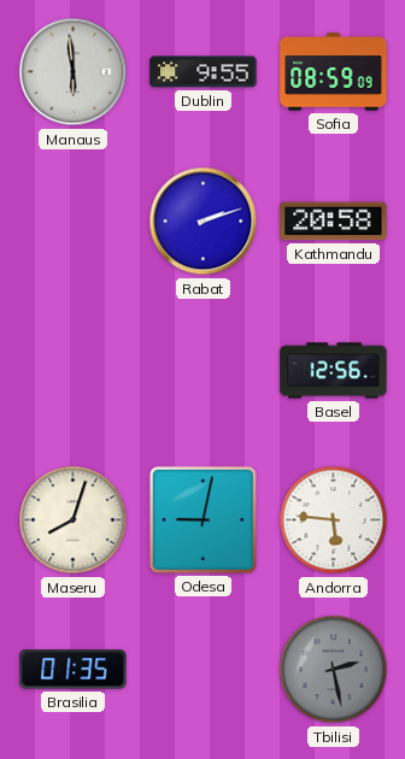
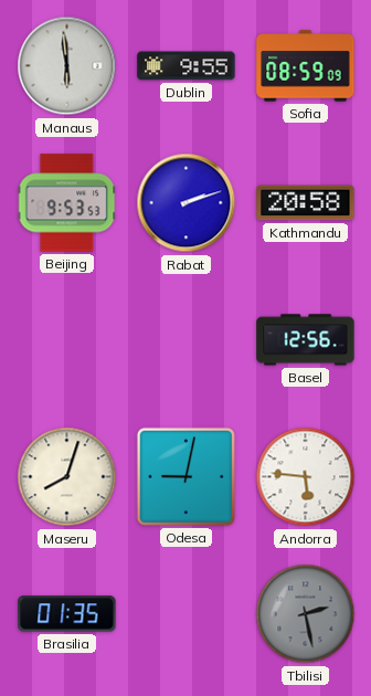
Beijing: none -> 9:53
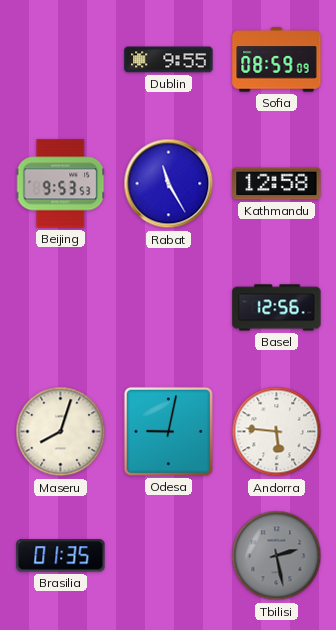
Manaus: 5:59 -> none
Rabat: 2:12 -> 11:25
Kathmandu: 20:58 -> 12:58
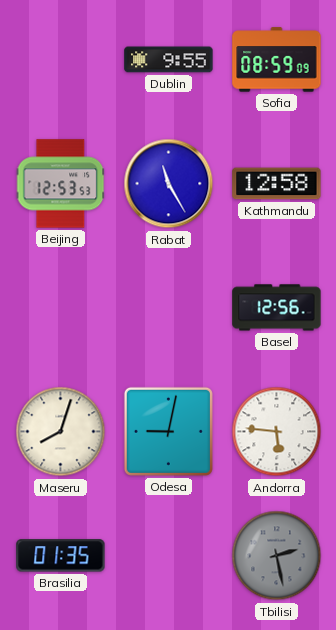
Beijing: 9:53 -> 12:53
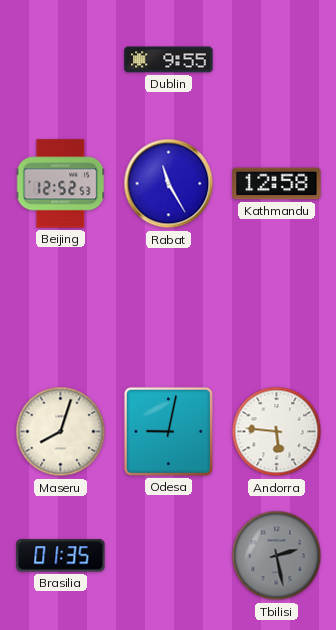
Sofia: 08:59 -> none
Beijing: 12:53 -> 12:52
Basel: 12:56 -> none
